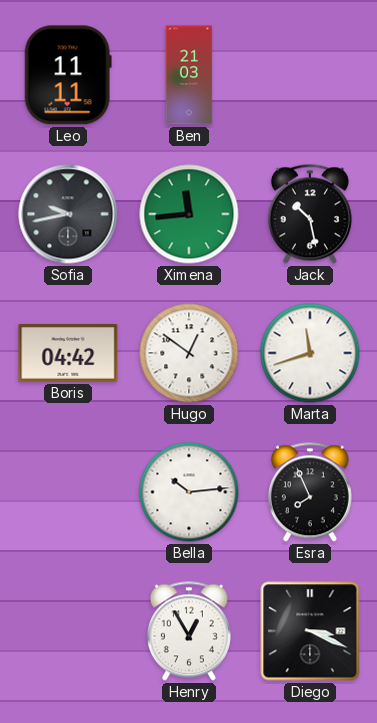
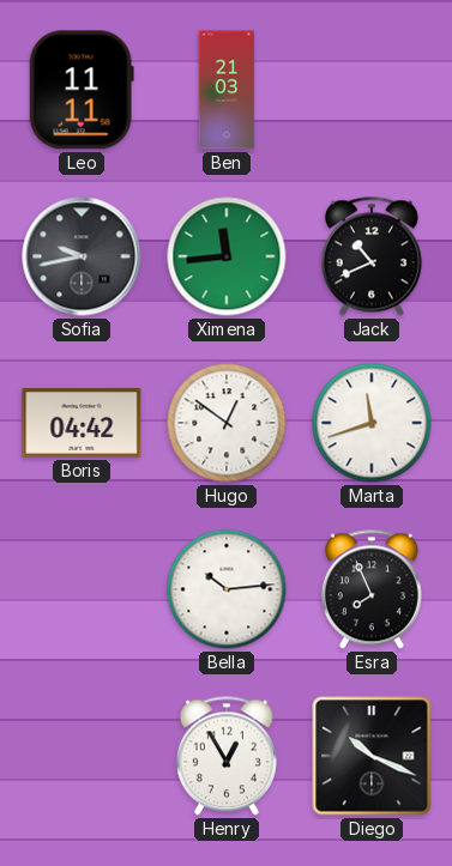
Jack: 10:28 -> 10:41
Diego: 3:19 -> 10:19
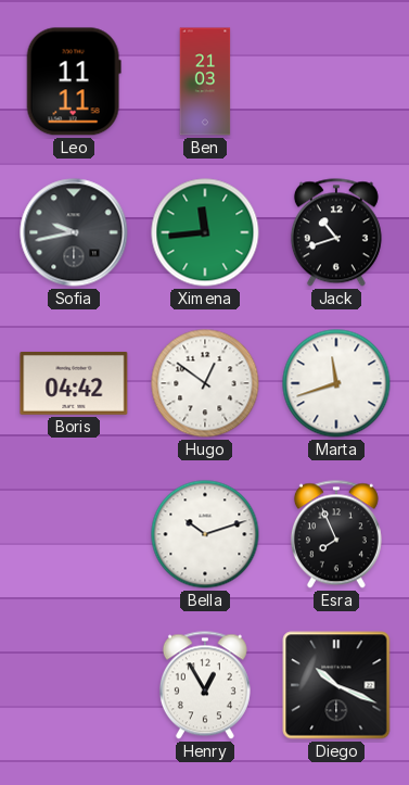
Jack: 10:41 -> 10:42
Bella: 10:14 -> 10:12
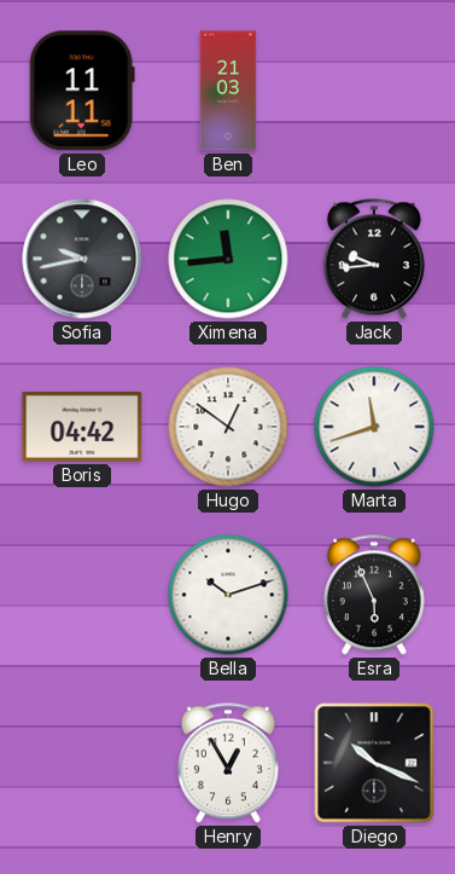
Jack: 10:42 -> 9:44
Esra: 7:56 -> 5:56
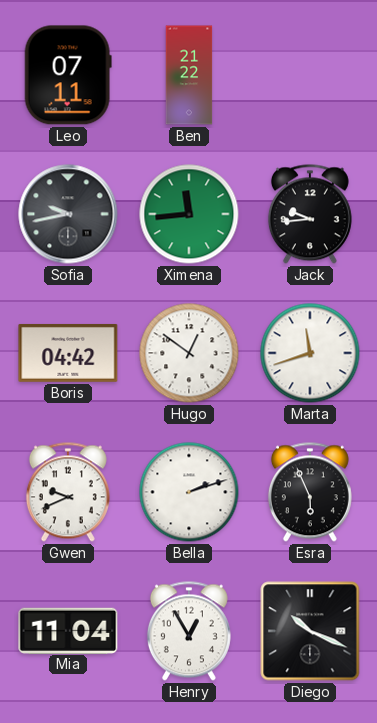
Leo: 11:11 -> 07:11
Ben: 21:03 -> 21:22
Gwen: none -> 9:41
Bella: 10:12 -> 2:12
Mia: none -> 11:04
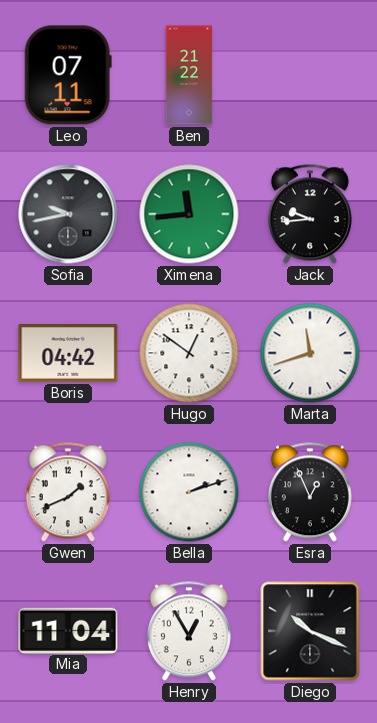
Gwen: 9:41 -> 1:41
Esra: 5:56 -> 12:56
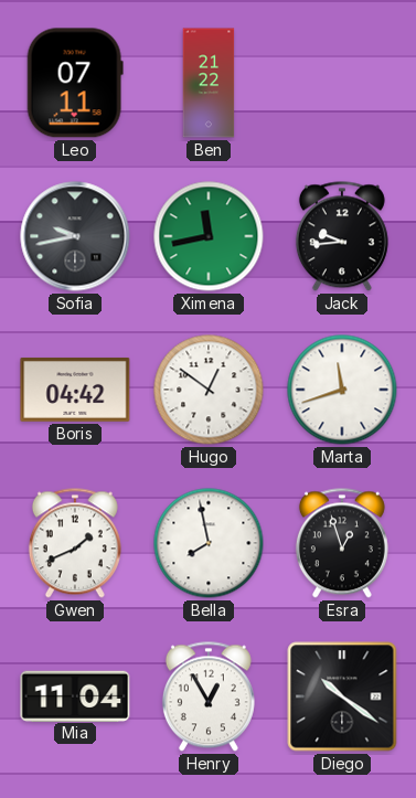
Ximena: 11:44 -> 11:43
Bella: 2:12 -> 7:58
Esra: 12:56 -> 12:57
Diego: 10:19 -> 10:21
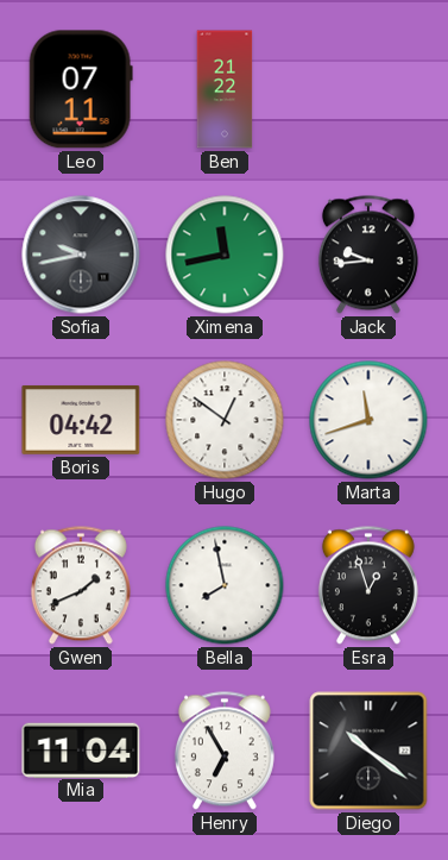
Henry: 12:55 -> 6:55
